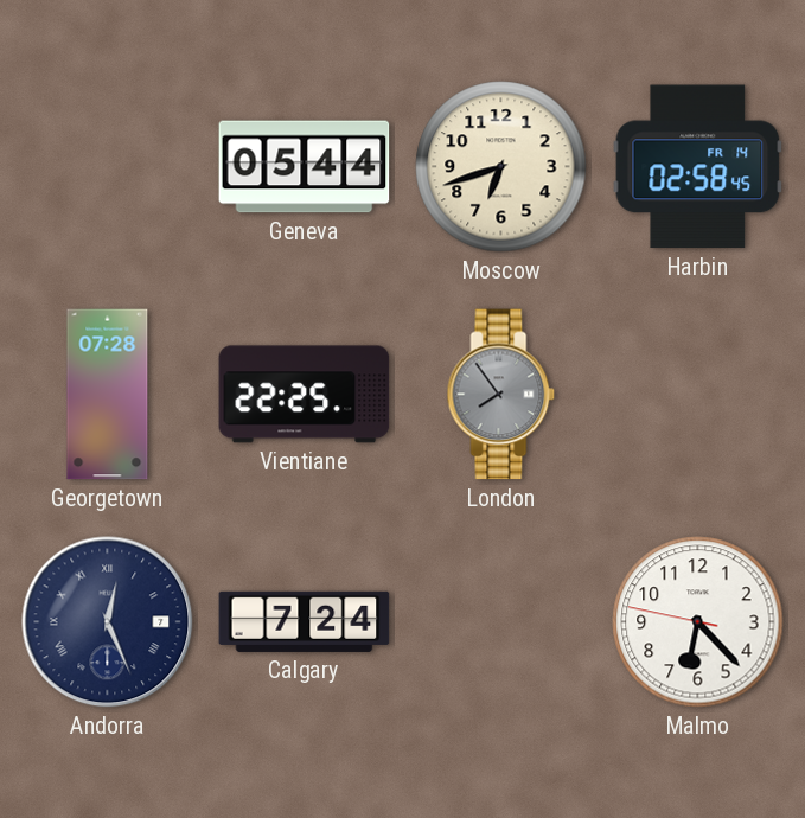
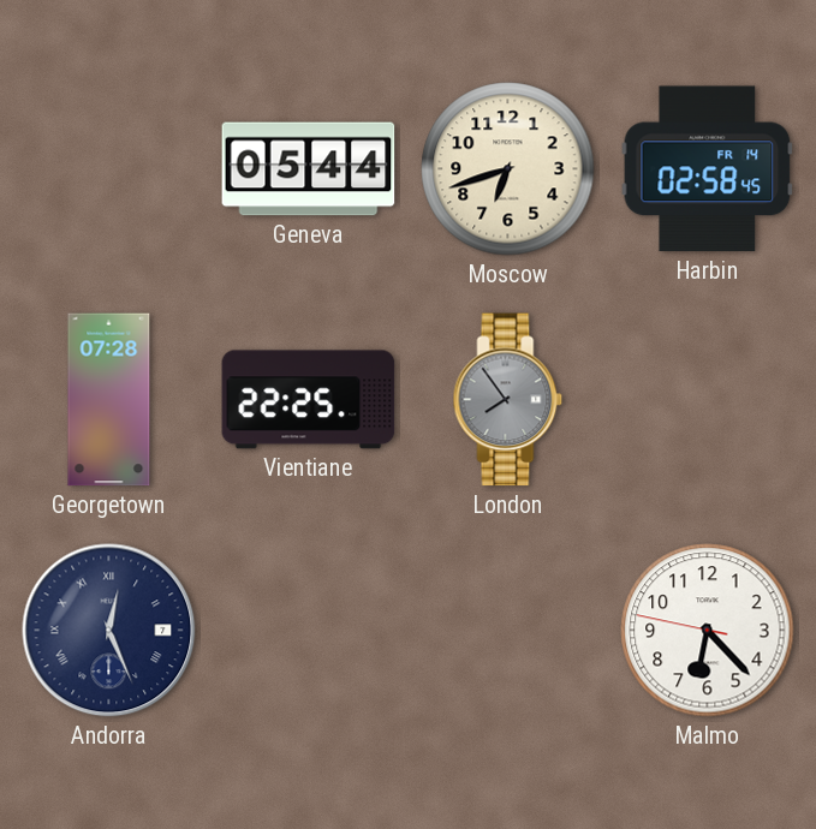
Calgary: 7:24 -> none
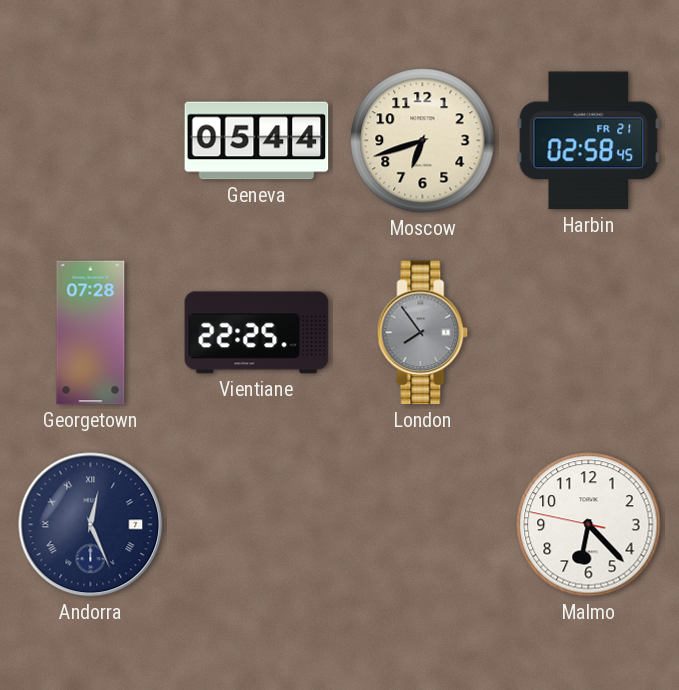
Harbin date: FR 14 -> FR 21
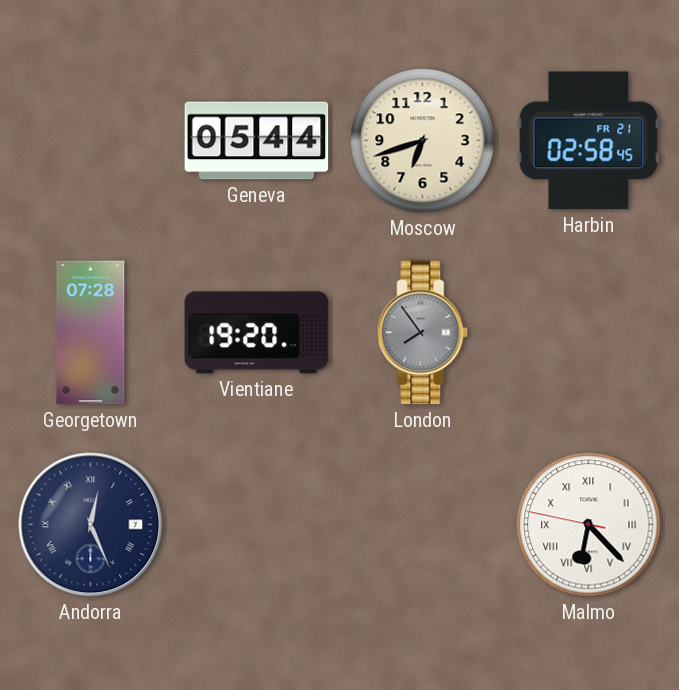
Vientiane: 22:25 -> 19:20
Malmo numerals: Arabic -> Roman
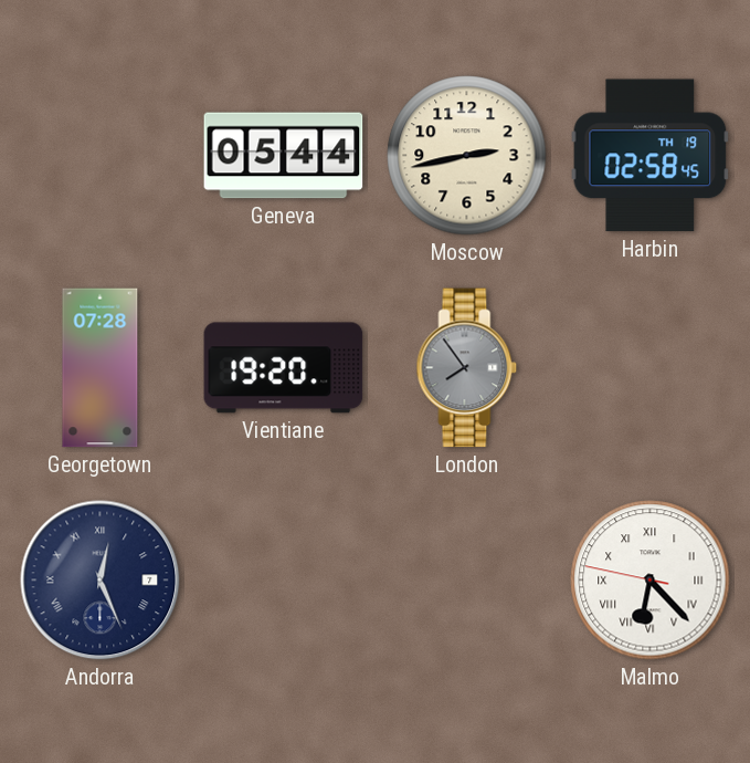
Moscow: 6:42 -> 2:43
Harbin date: FR 21 -> TH 19
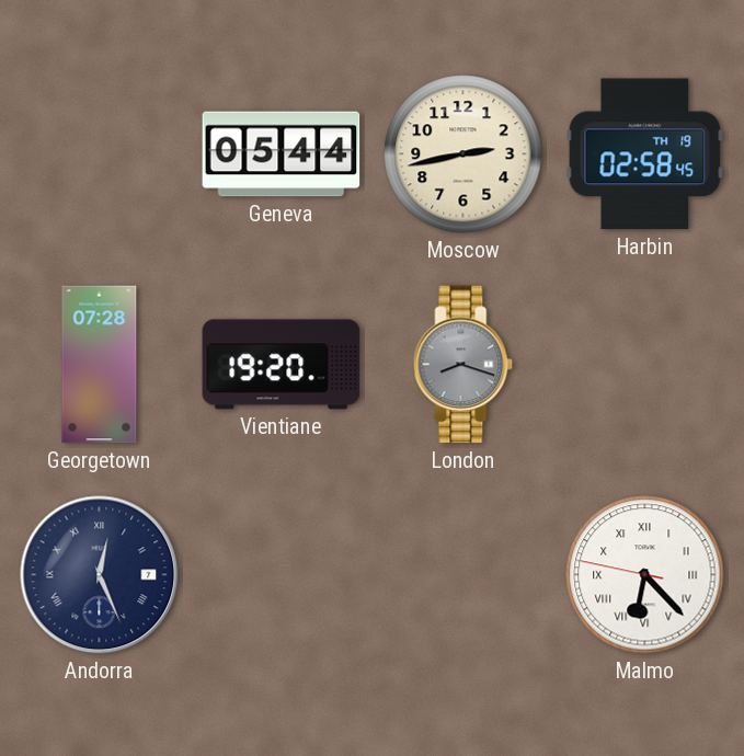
London: 7:54 -> 8:18
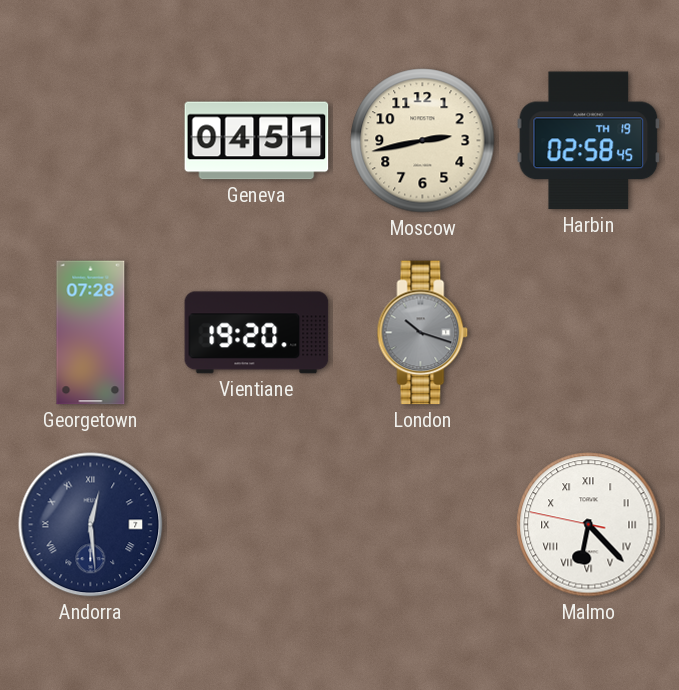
Geneva: 05:44 -> 04:51
London: 8:18 -> 10:18
Andorra: 12:26 -> 12:29
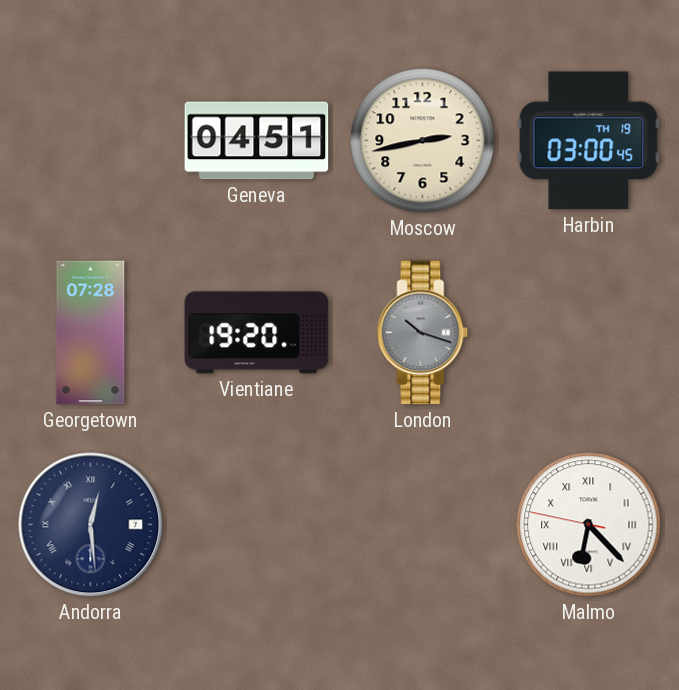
Harbin: 02:58 -> 03:00
